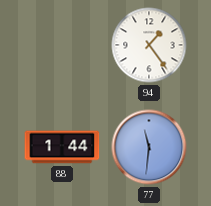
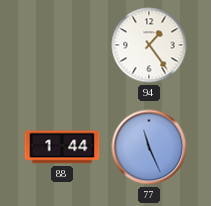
77: 11:31 -> 11:26
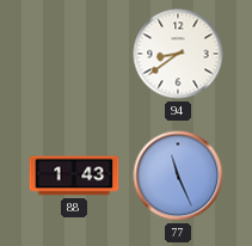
94: 1:24 -> 8:39
88: 1:44 -> 1:43
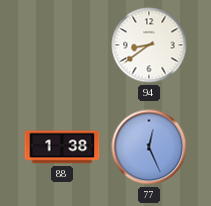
88: 1:43 -> 1:38
77: 11:26 -> 12:26
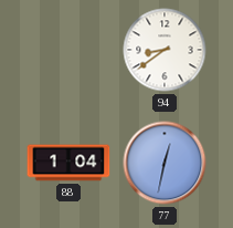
88: 1:38 -> 1:04
77: 12:26 -> 12:32
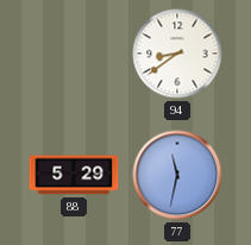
88: 1:04 -> 5:29
77: 12:32 -> 11:32
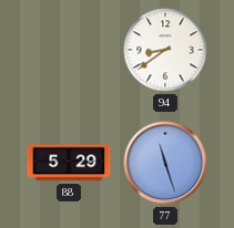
77: 11:32 -> 11:27
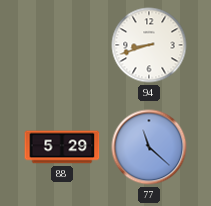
94: 8:39 -> 8:42
77: 11:27 -> 11:22
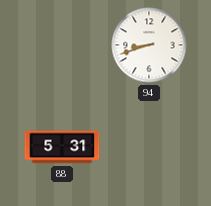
88: 5:29 -> 5:31
77: 11:22 -> none
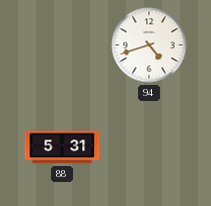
94: 8:42 -> 4:42
